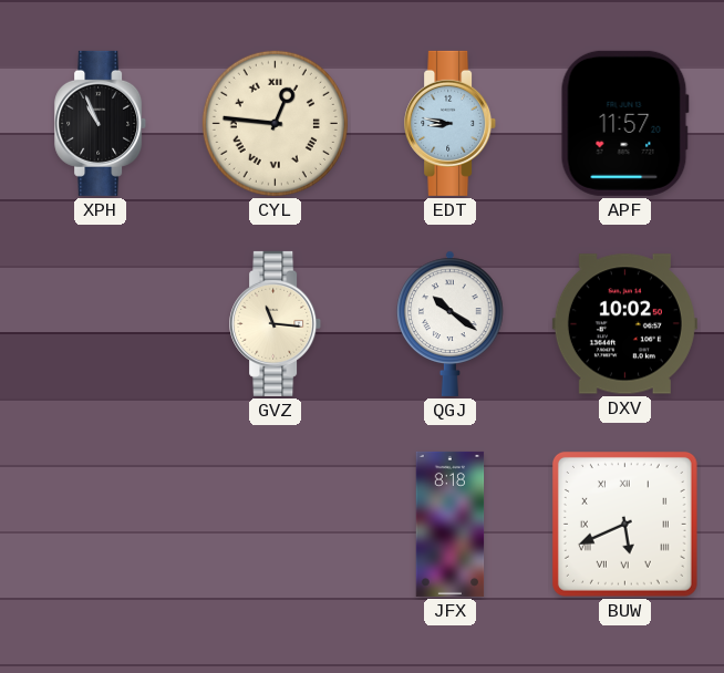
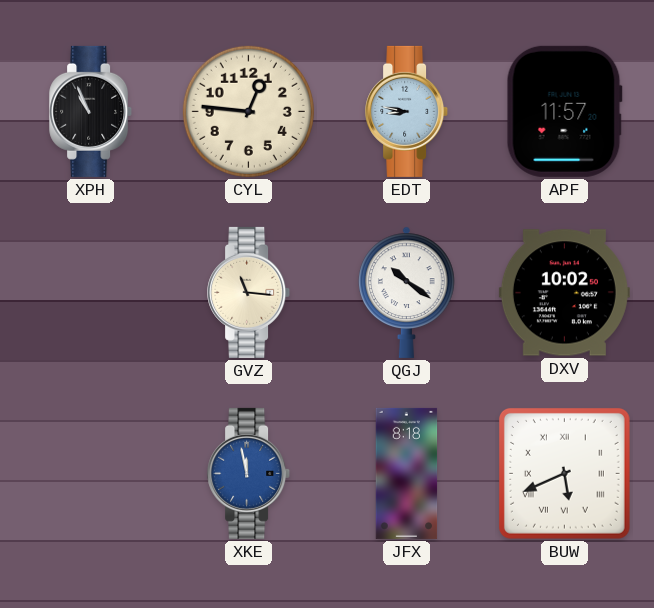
CYL numerals: Roman -> Arabic
XKE: none -> 11:58
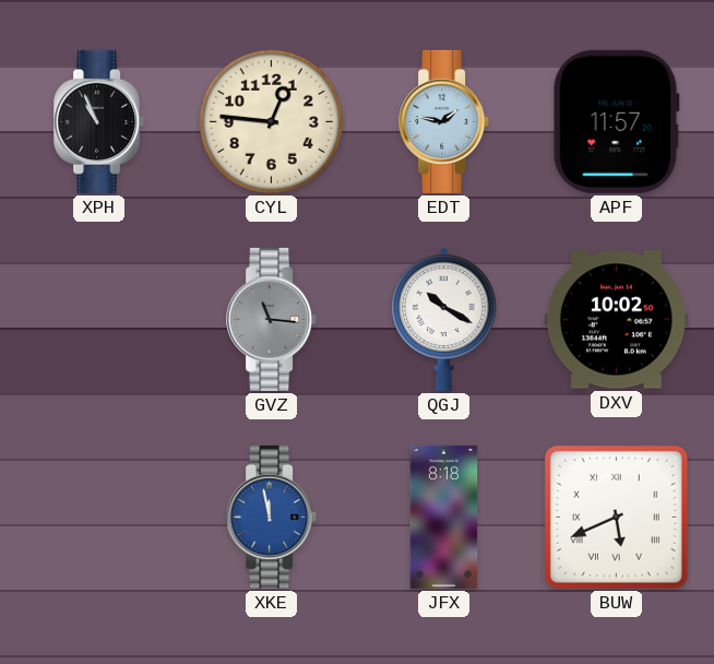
EDT: 8:47 -> 1:47
GVZ dial: cream -> grey
QGJ: 10:21 -> 10:20
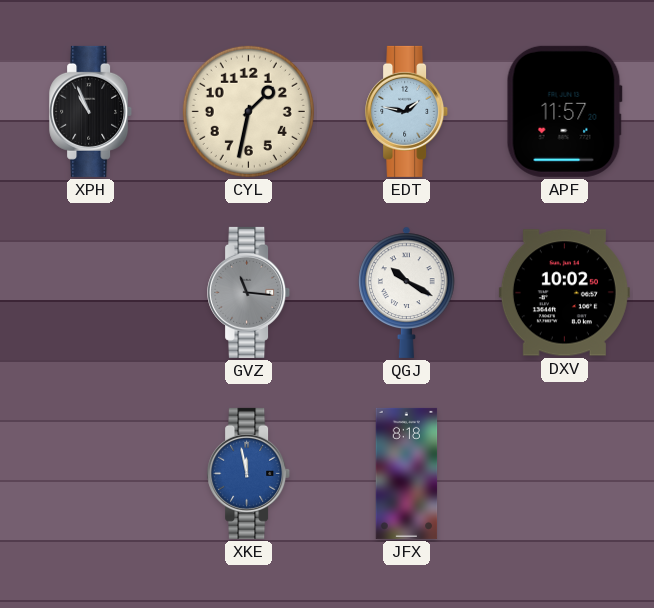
CYL: 12:46 -> 1:32
BUW: 5:41 -> none
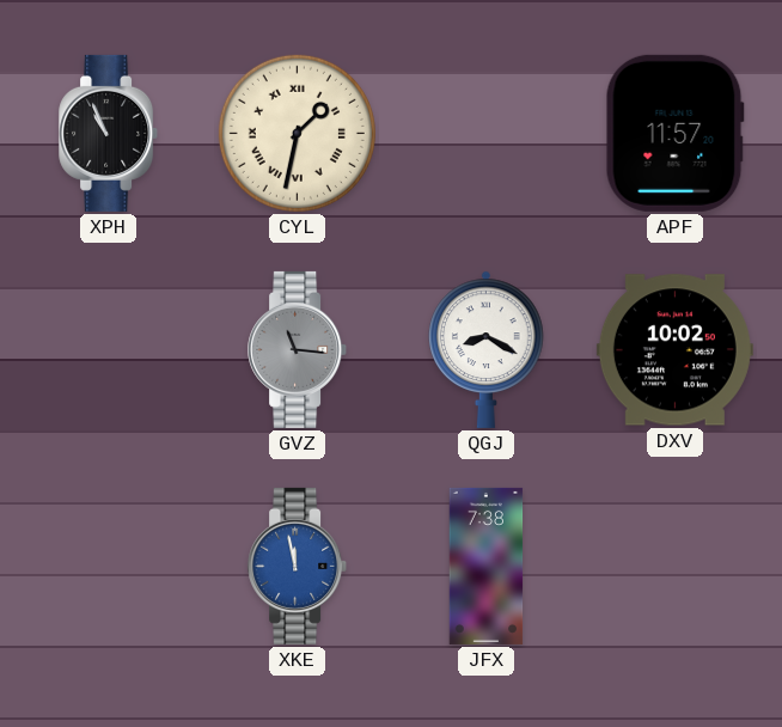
CYL numerals: Arabic -> Roman
EDT: 1:47 -> none
QGJ: 10:20 -> 8:20
JFX: 8:18 -> 7:38
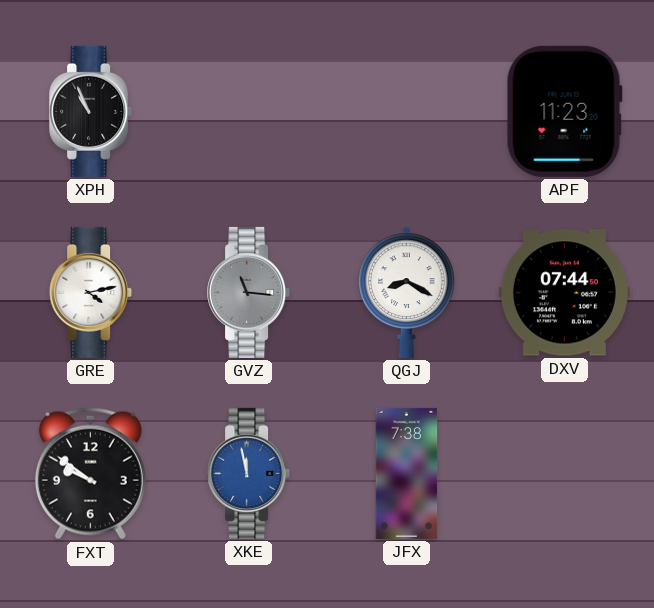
CYL: 1:32 -> none
APF: 11:57 -> 11:23
GRE: none -> 4:13
DXV: 10:02 -> 07:44
FXT: none -> 9:51
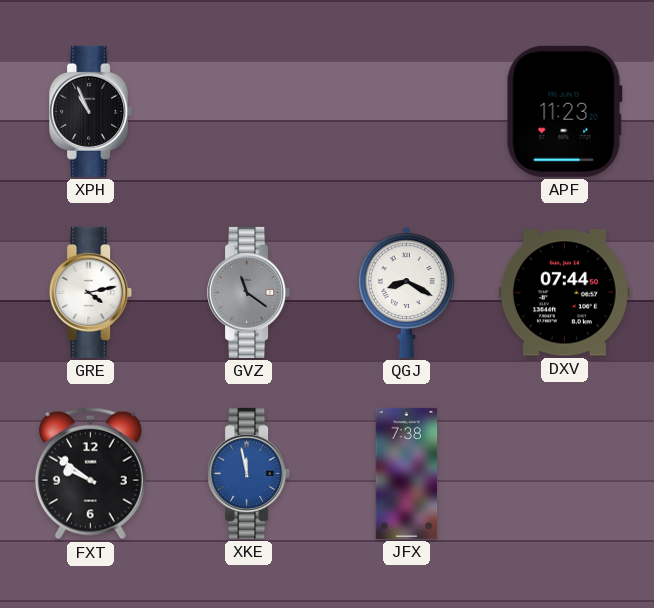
GVZ: 11:16 -> 11:21
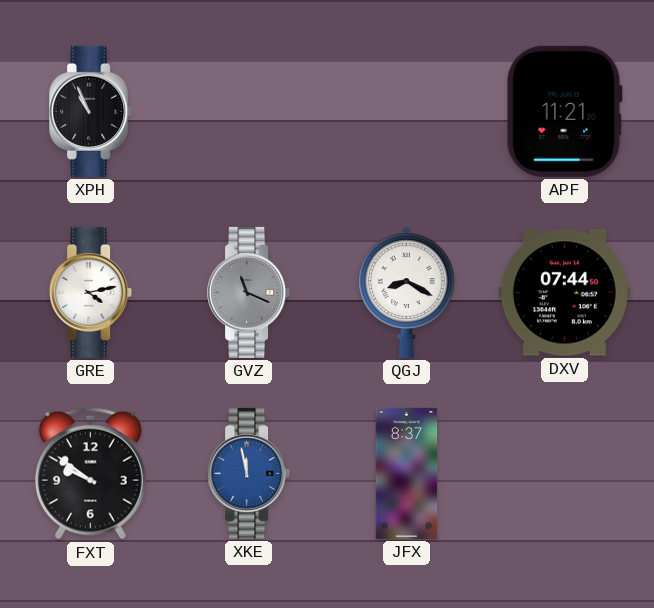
APF: 11:23 -> 11:21
GVZ: 11:21 -> 11:19
JFX: 7:38 -> 8:37
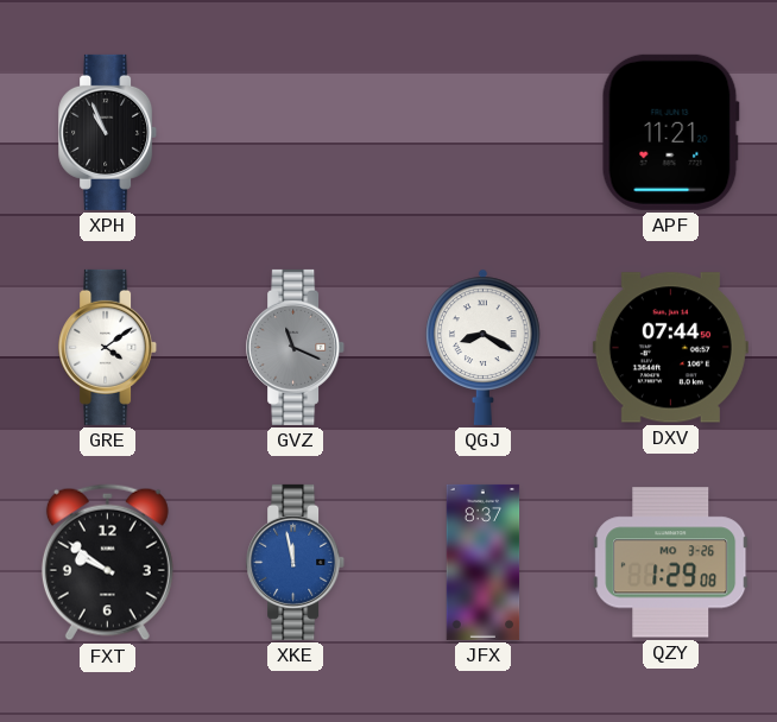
GRE: 4:13 -> 4:09
QZY: none -> 1:29
